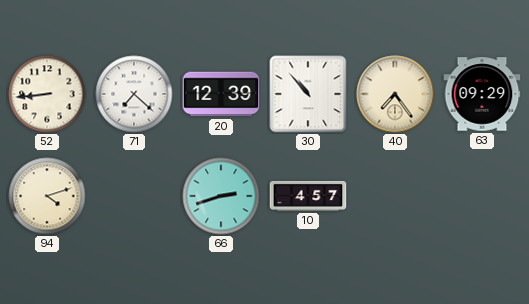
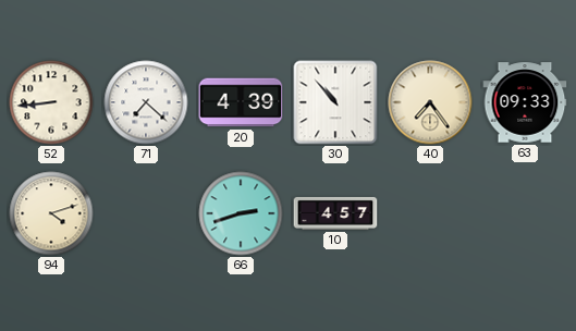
20: 12:39 -> 4:39
63: 09:29 -> 09:33
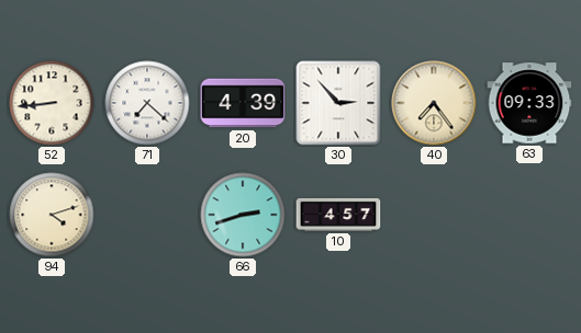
30: 10:53 -> 2:53
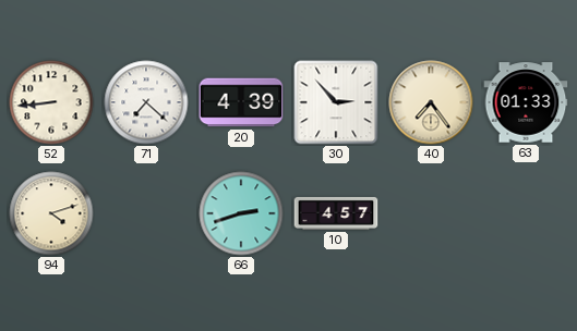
63: 09:33 -> 01:33
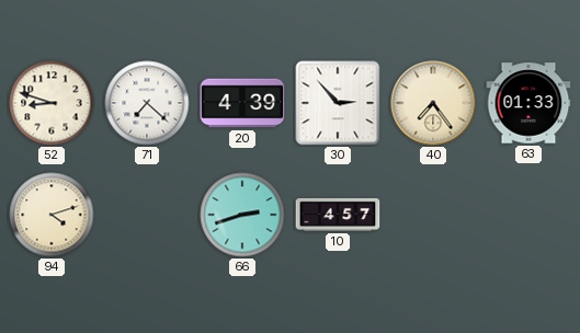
52: 8:44 -> 8:48
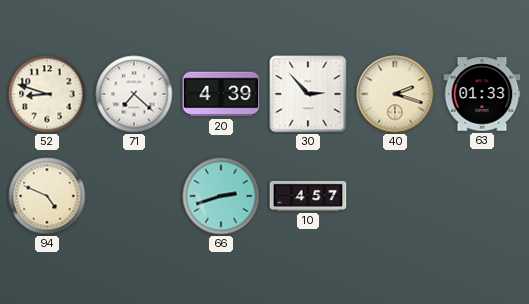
40: 7:24 -> 2:18
94: 4:12 -> 4:49
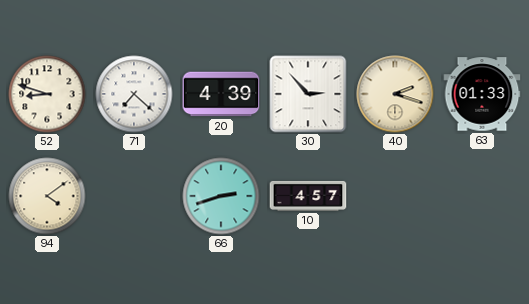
94: 4:49 -> 4:09
